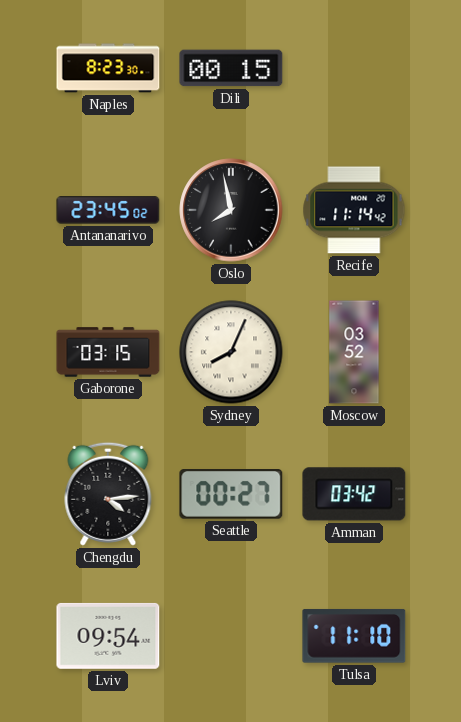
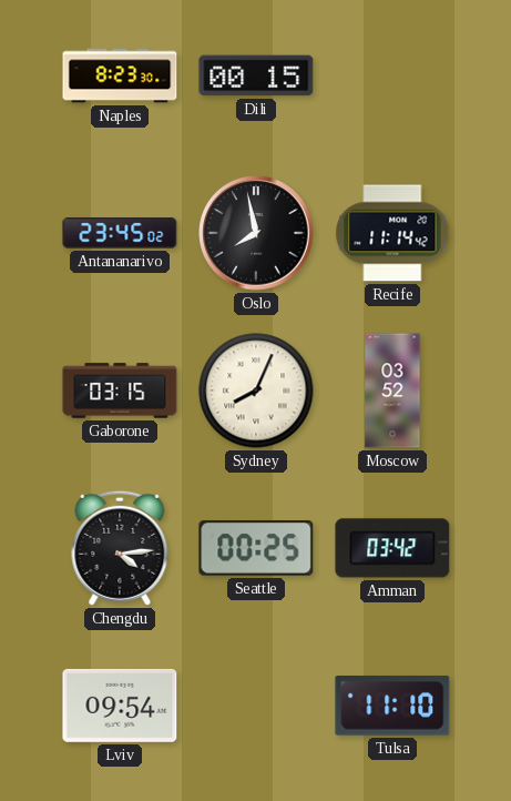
Seattle: 00:27 -> 00:25
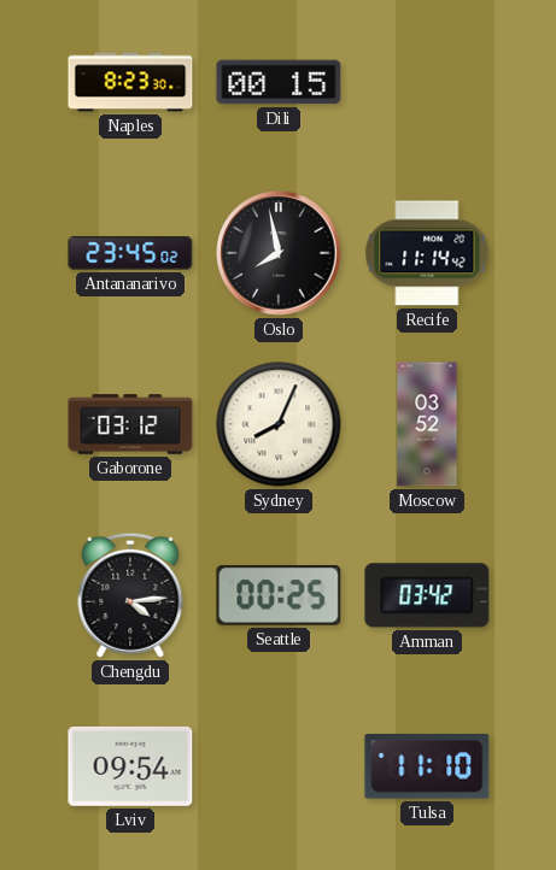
Gaborone: 03:15 -> 03:12
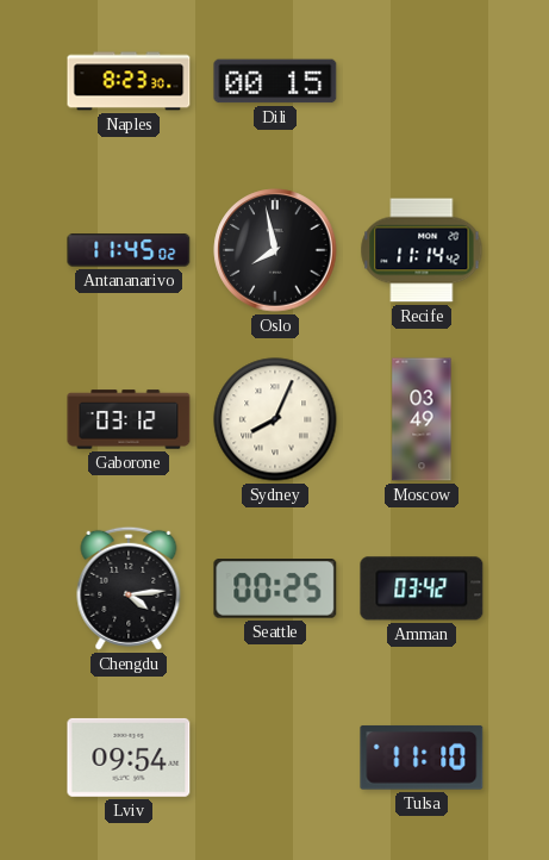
Antananarivo: 23:45 -> 11:45
Moscow: 03:52 -> 03:49
